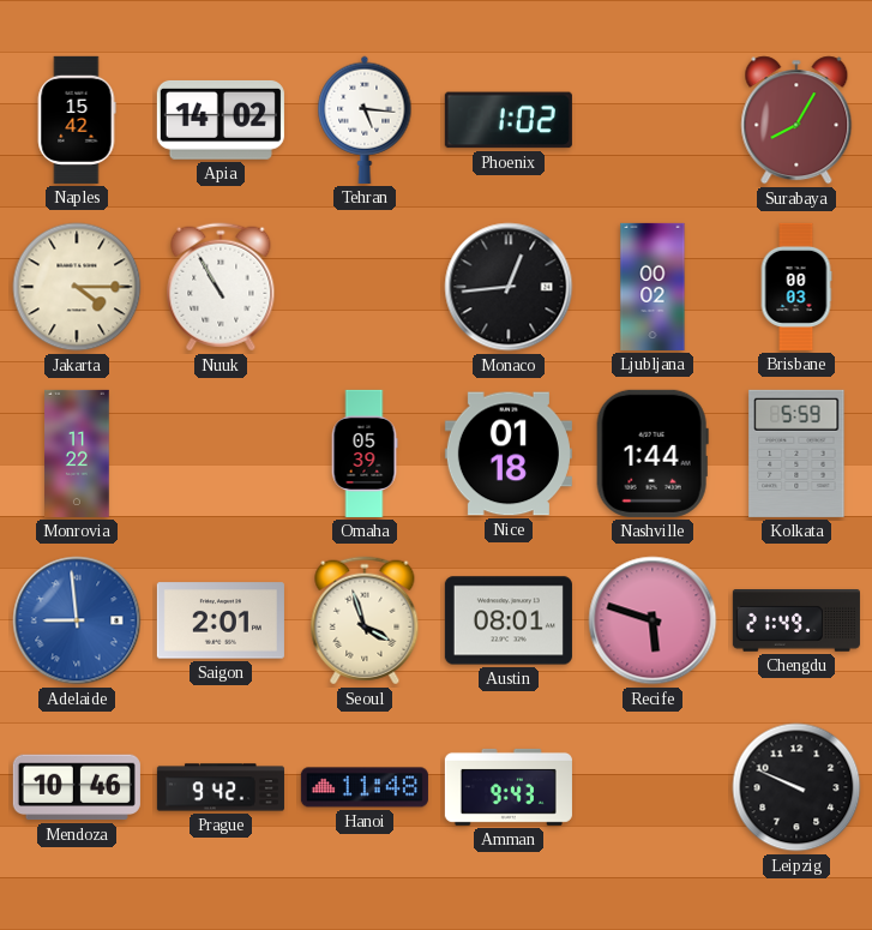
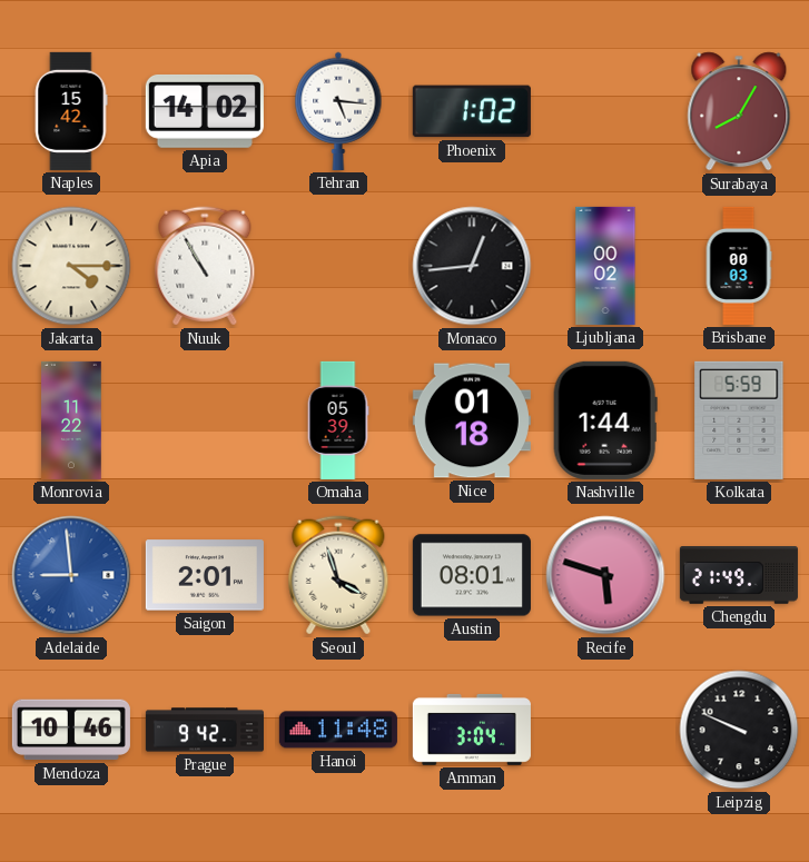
Amman: 9:43 -> 3:04
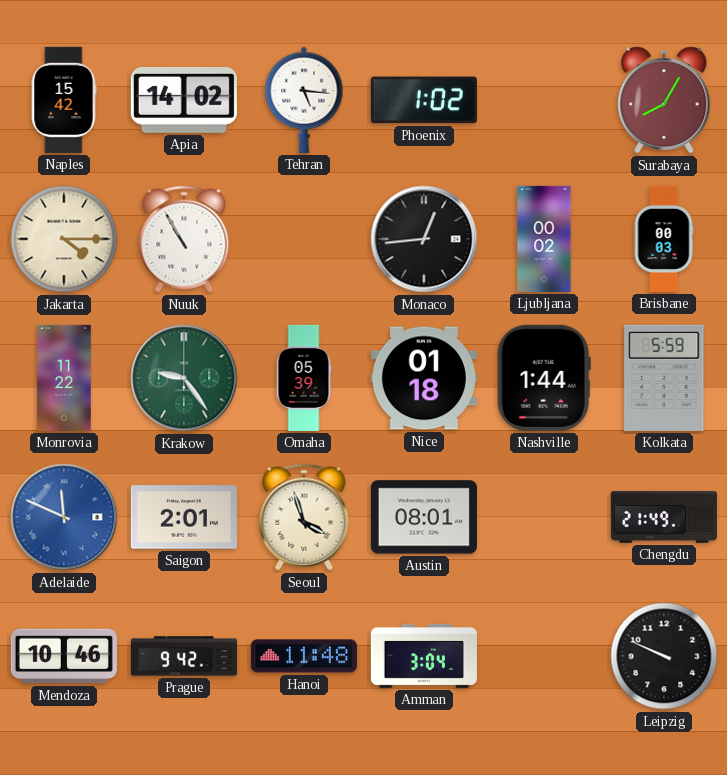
Krakow: none -> 9:24
Adelaide: 8:59 -> 11:49
Recife: 5:48 -> none
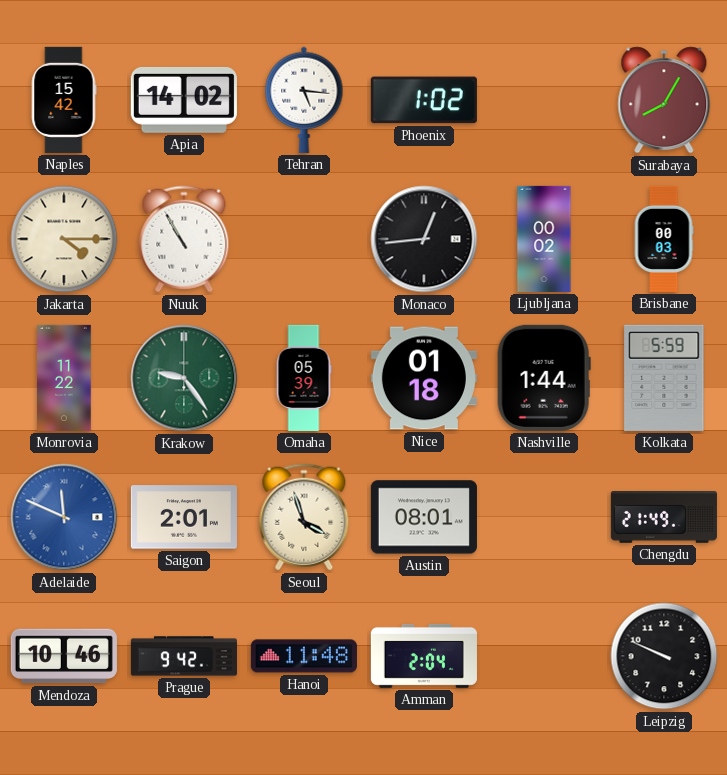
Amman: 3:04 -> 2:04
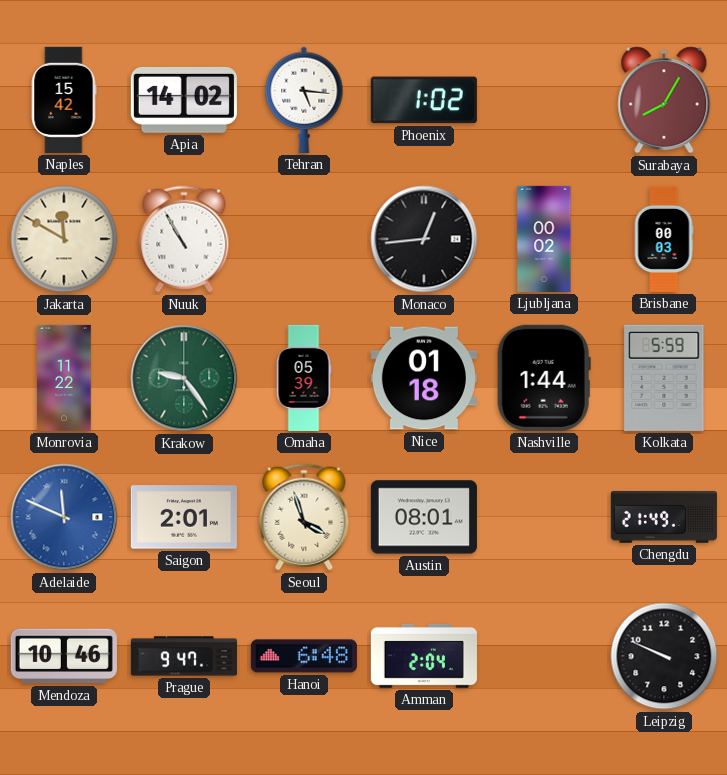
Jakarta: 4:15 -> 11:50
Prague: 9:42 -> 9:47
Hanoi: 11:48 -> 6:48
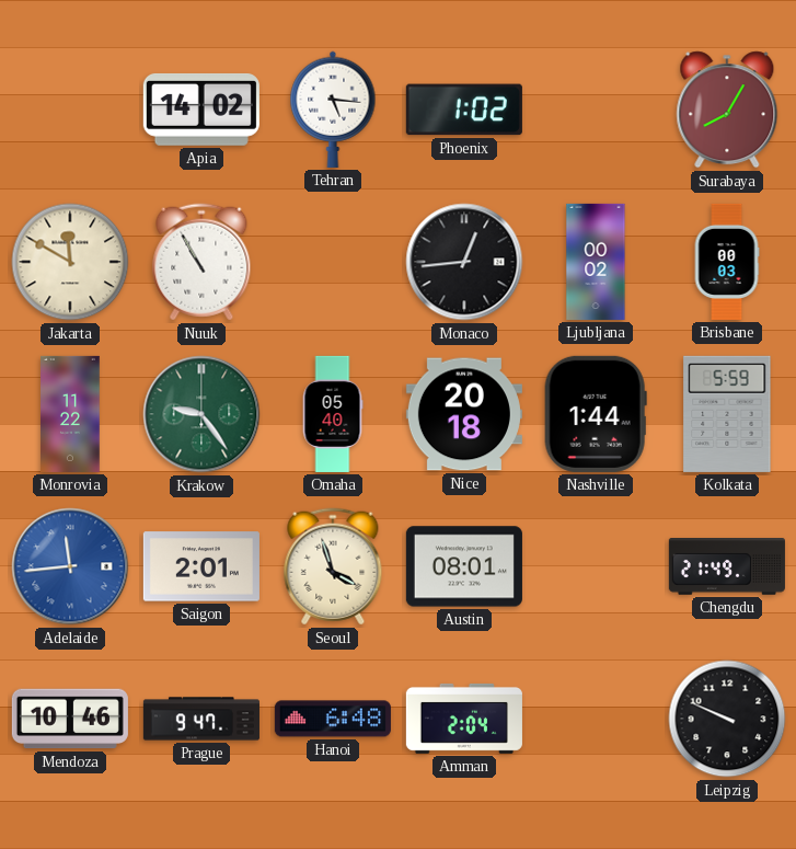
Naples: 15:42 -> none
Omaha: 05:39 -> 05:40
Nice: 01:18 -> 20:18
Adelaide: 11:49 -> 11:44
